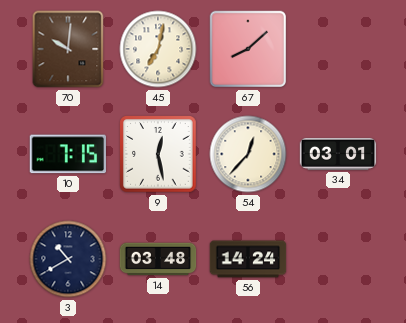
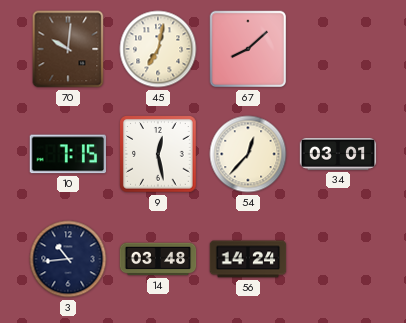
3: 10:40 -> 10:44
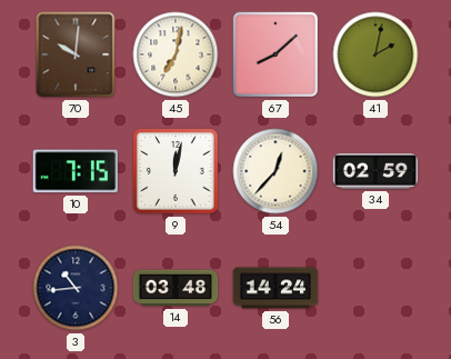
41: none -> 2:02
9: 12:28 -> 12:02
34: 03:01 -> 02:59
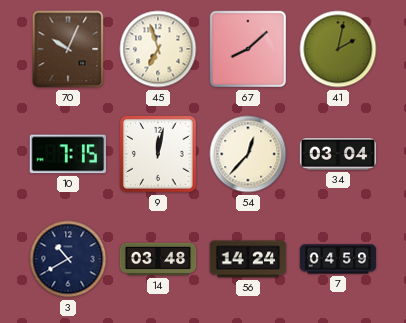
70: 10:01 -> 10:04
45: 7:02 -> 6:57
34: 02:59 -> 03:04
3: 10:44 -> 10:40
7: none -> 04:59
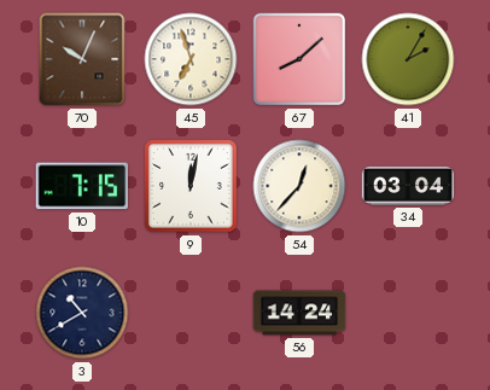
41: 2:02 -> 2:05
14: 03:48 -> none
7: 04:59 -> none
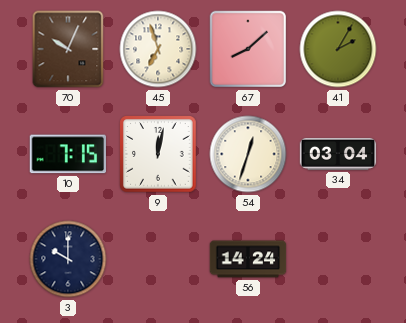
54: 12:37 -> 12:33
3: 10:40 -> 10:00
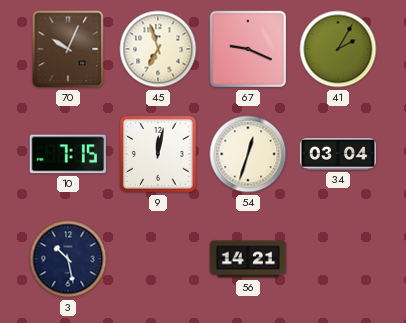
67: 8:08 -> 9:19
3: 10:00 -> 10:28
56: 14:24 -> 14:21
